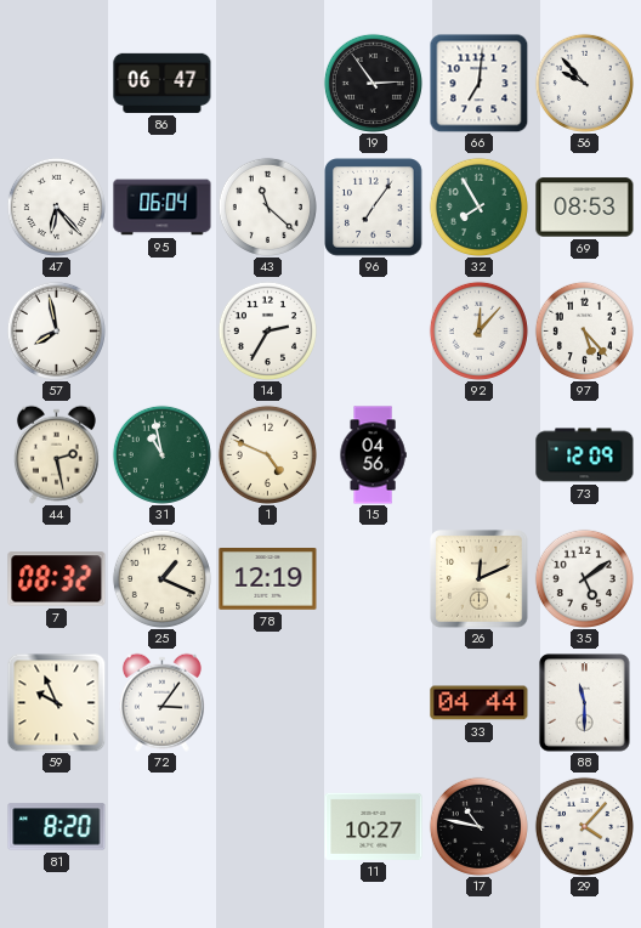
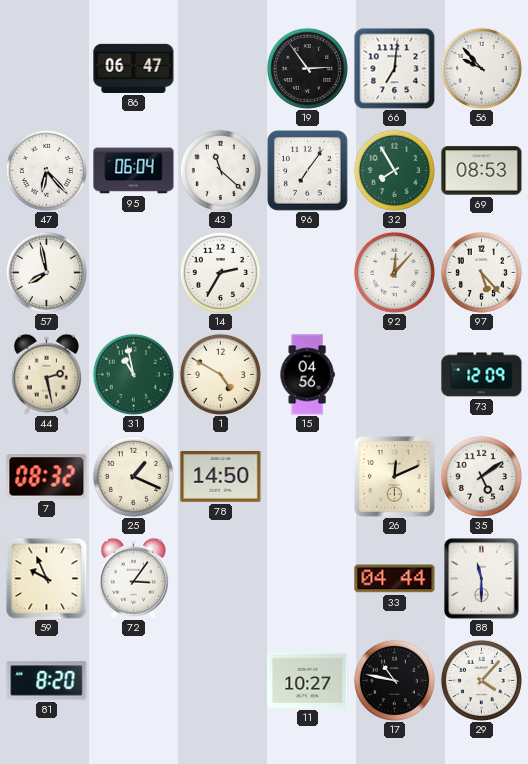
1: 4:49 -> 4:50
78: 12:19 -> 14:50
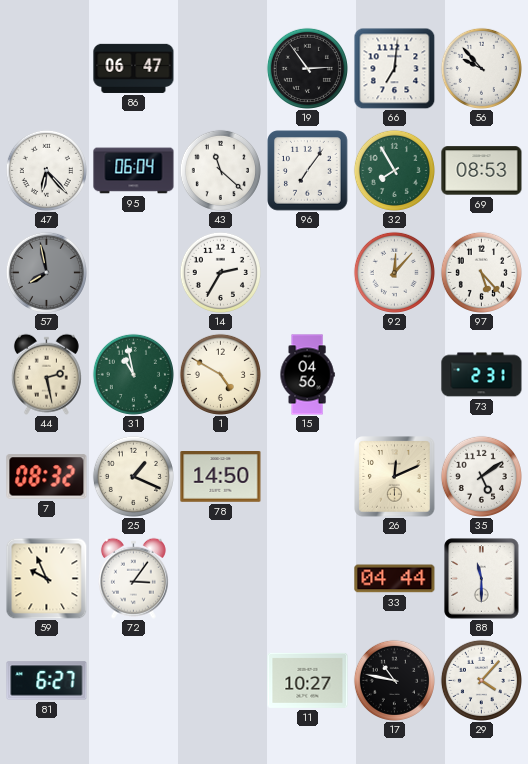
57 dial: white -> grey
73: 12:09 -> 2:31
81: 8:20 -> 6:27
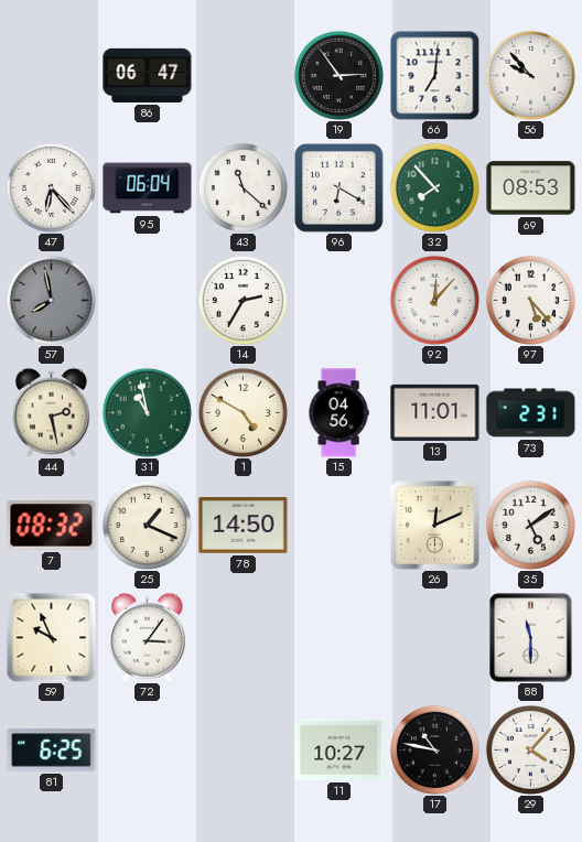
96: 7:06 -> 6:20
32: 7:55 -> 7:53
13: none -> 11:01
33: 04:44 -> none
81: 6:27 -> 6:25
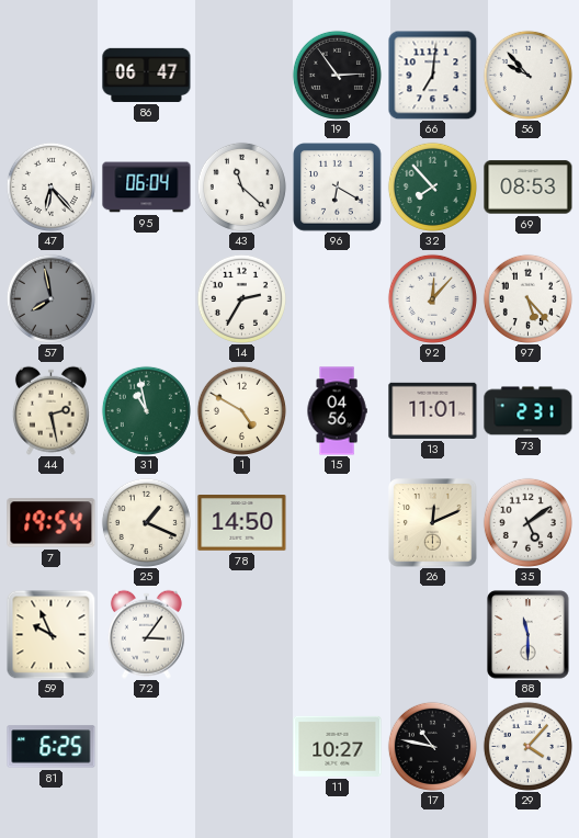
7: 08:32 -> 19:54
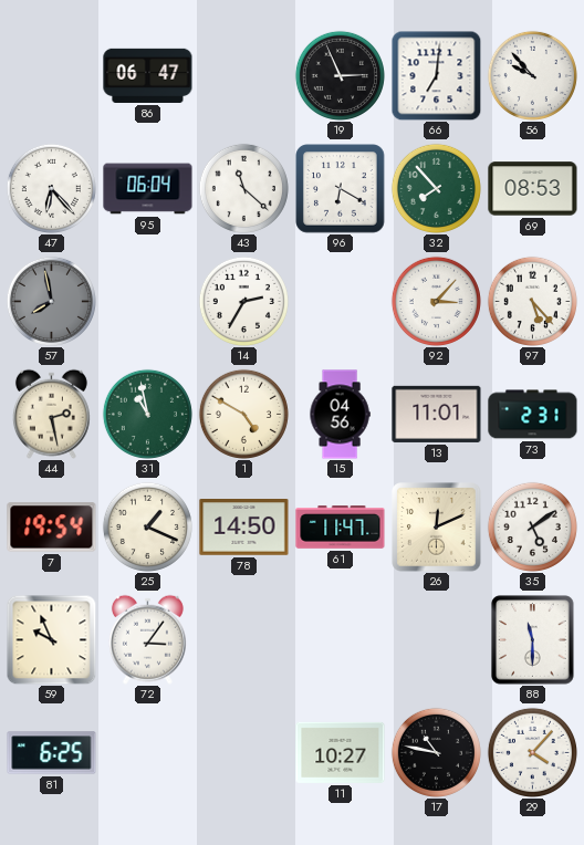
19: 2:54 -> 2:56
92: 12:07 -> 3:07
61: none -> 11:47
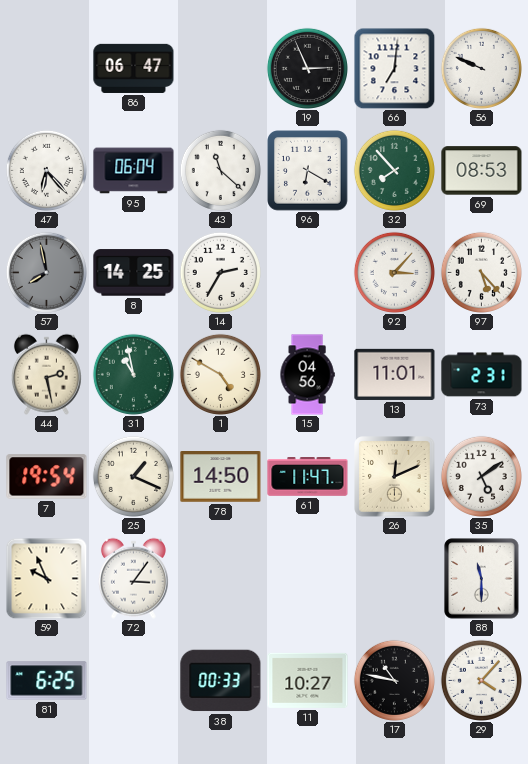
56: 9:53 -> 9:49
8: none -> 14:25
38: none -> 00:33
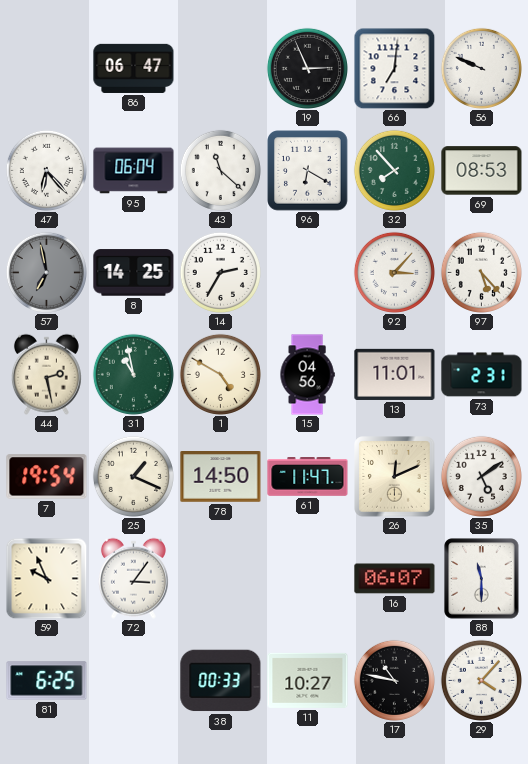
57: 7:58 -> 6:58
16: none -> 06:07
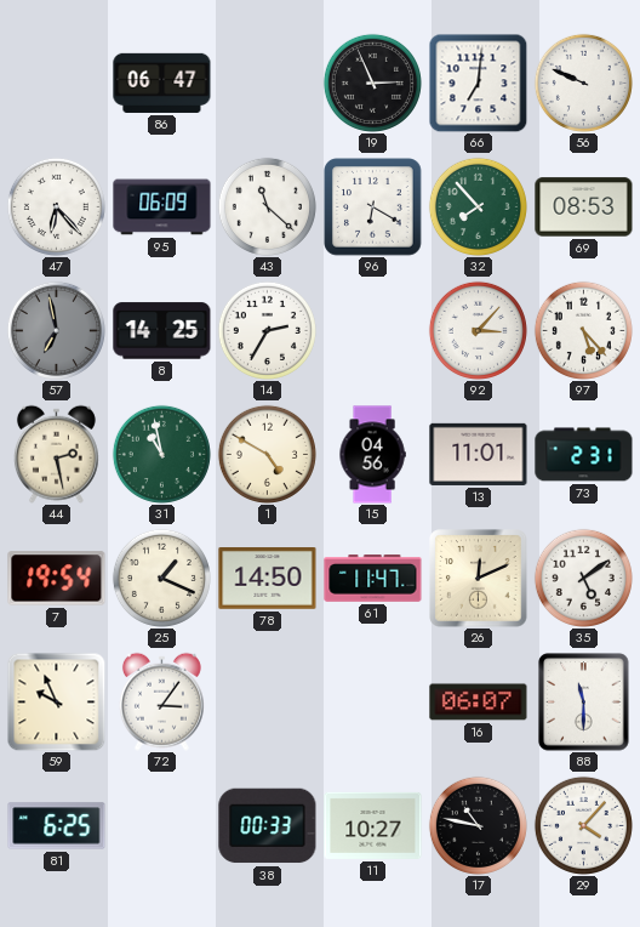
95: 06:04 -> 06:09
